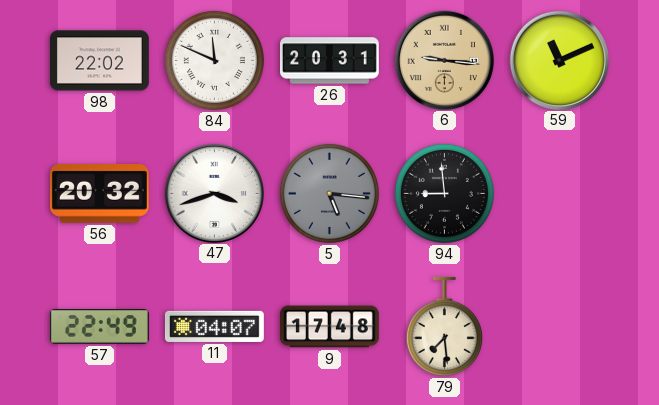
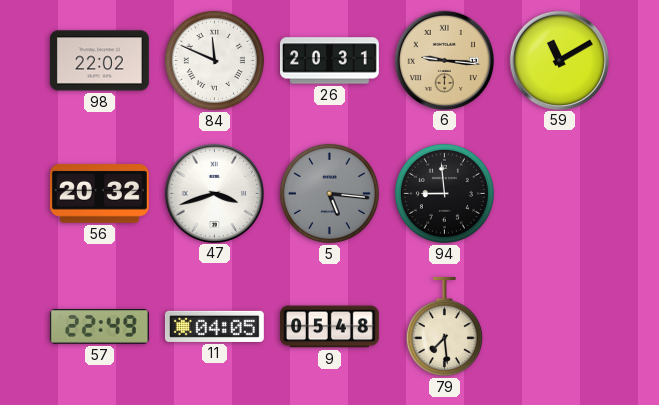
59: 11:11 -> 11:10
11: 04:07 -> 04:05
9: 17:48 -> 05:48
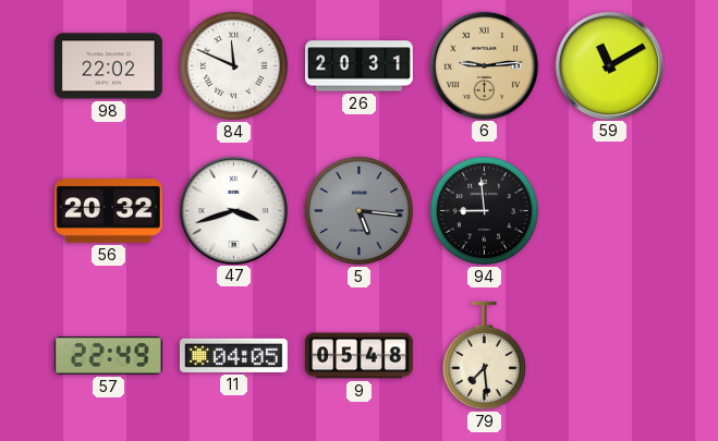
6: 9:16 -> 9:14
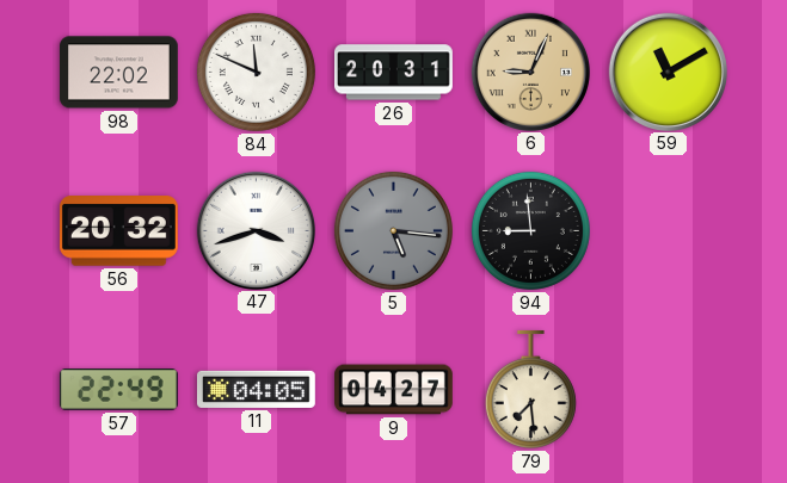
6: 9:14 -> 9:04
9: 05:48 -> 04:27
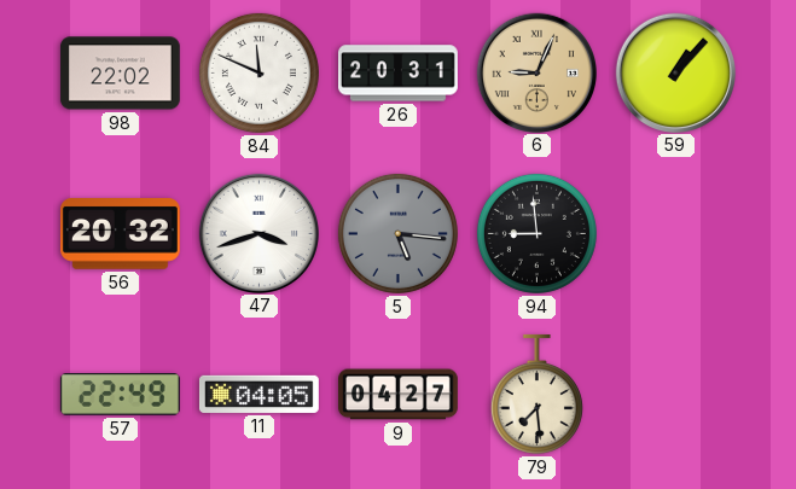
59: 11:10 -> 1:07
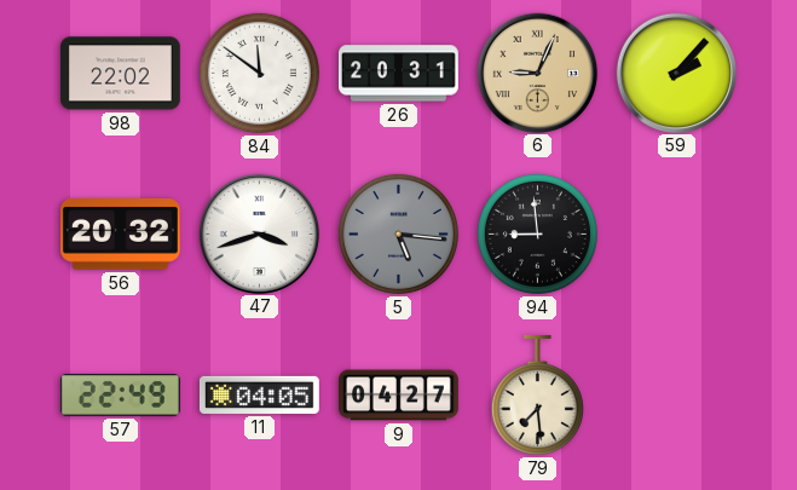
84: 11:49 -> 11:51
59: 1:07 -> 2:07
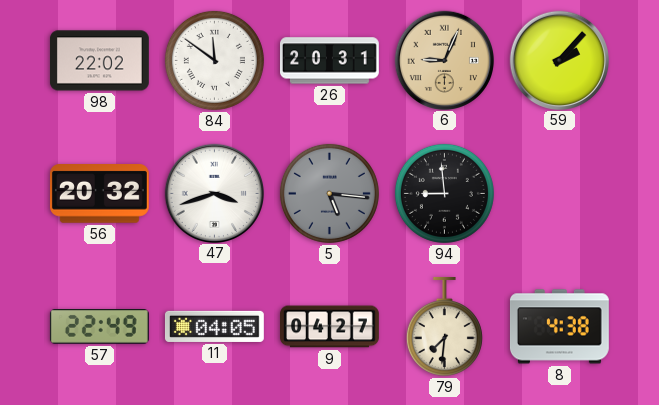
79: 7:29 -> 7:31
8: none -> 4:38
